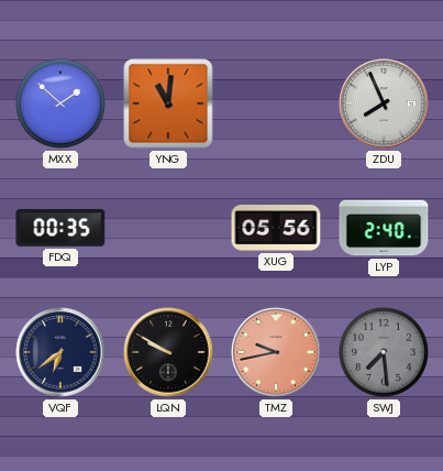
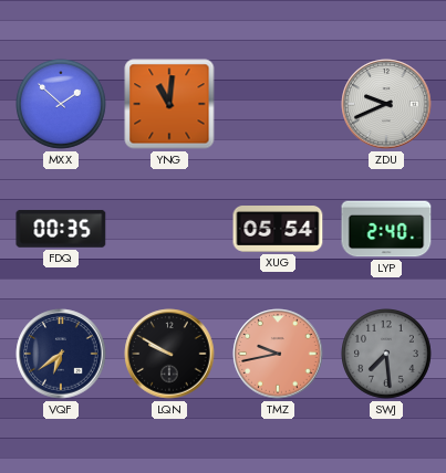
ZDU: 7:56 -> 9:41
XUG: 05:56 -> 05:54
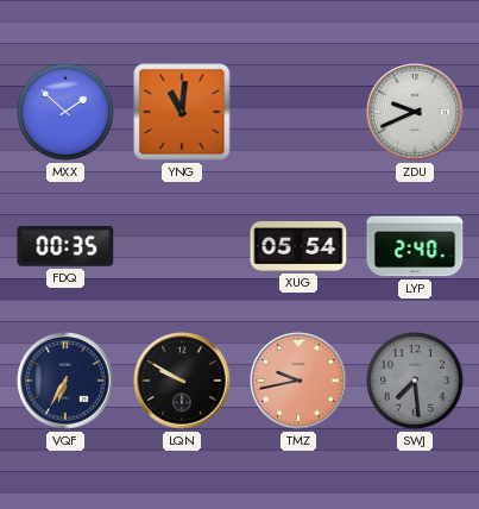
VQF: 6:39 -> 6:35
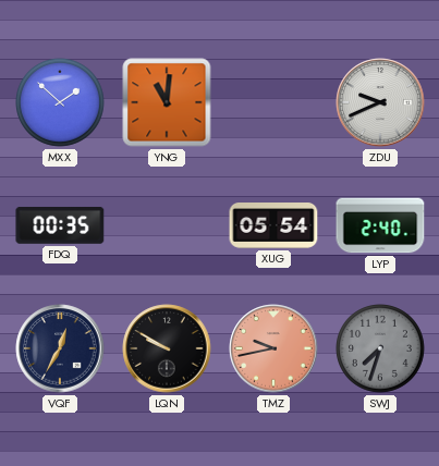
VQF: 6:35 -> 12:35
SWJ: 7:29 -> 7:33
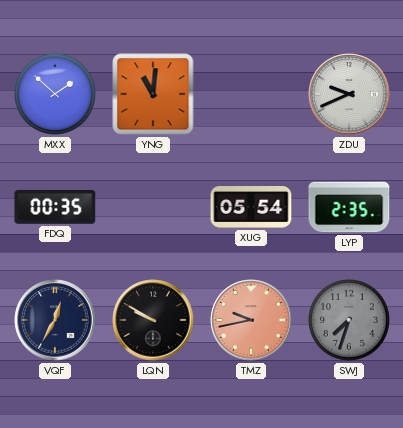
LYP: 2:40 -> 2:35
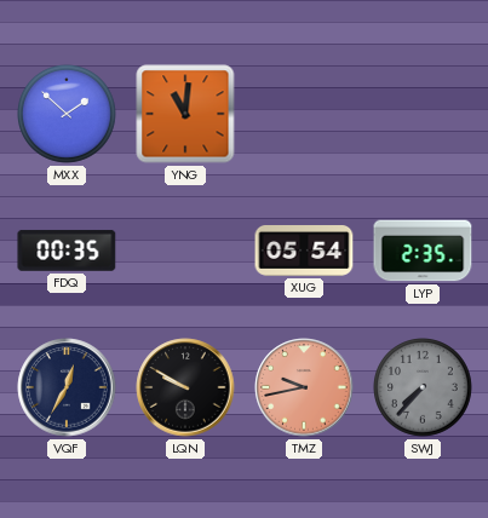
ZDU: 9:41 -> none
SWJ: 7:33 -> 7:37
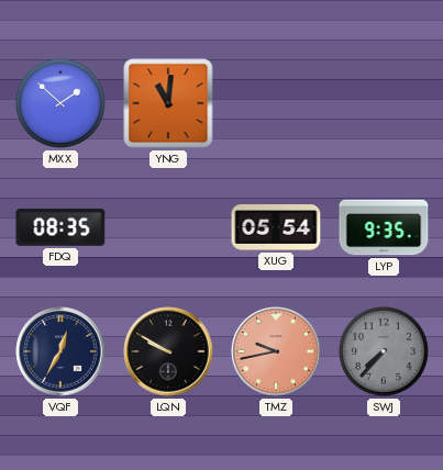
FDQ: 00:35 -> 08:35
LYP: 2:35 -> 9:35
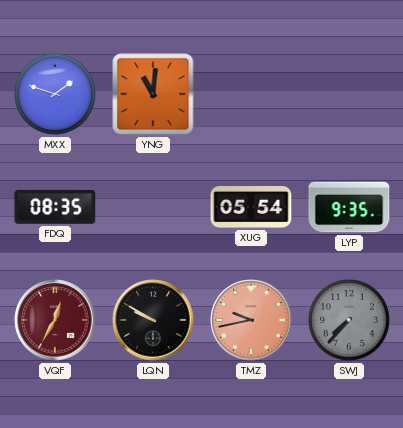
MXX: 1:52 -> 1:48
VQF dial: navy -> burgundy
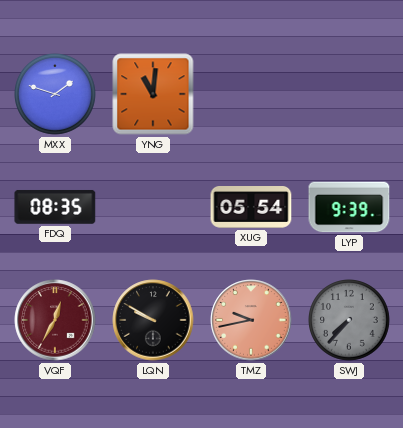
LYP: 9:35 -> 9:39
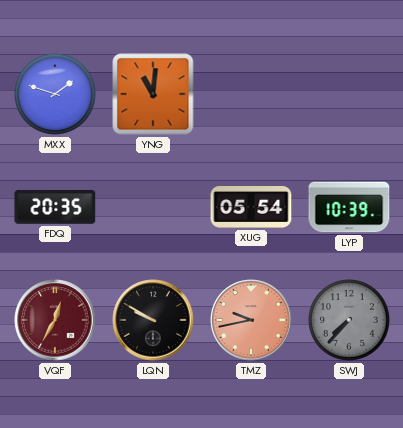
FDQ: 08:35 -> 20:35
LYP: 9:39 -> 10:39
